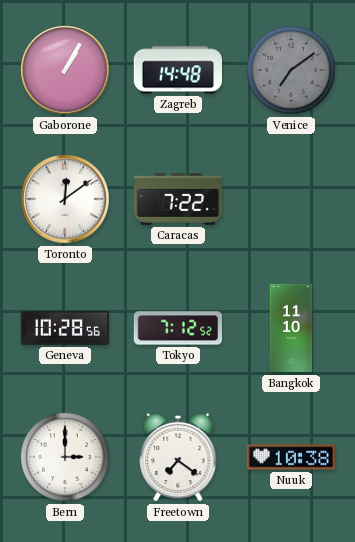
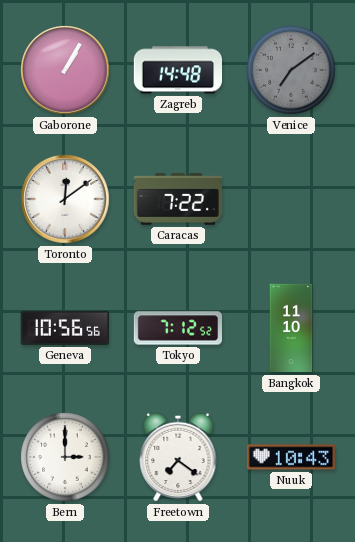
Geneva: 10:28 -> 10:56
Nuuk: 10:38 -> 10:43
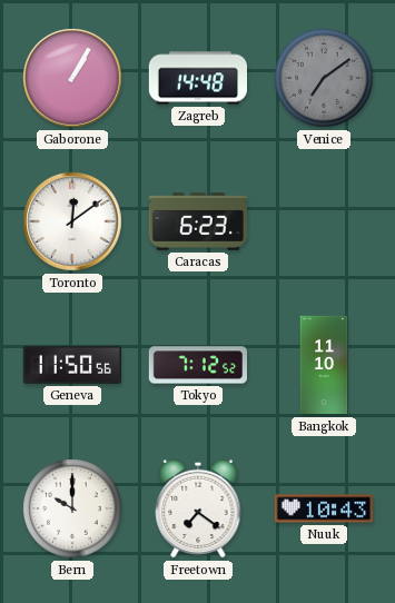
Caracas: 7:22 -> 6:23
Geneva: 10:56 -> 11:50
Bern: 3:00 -> 10:00
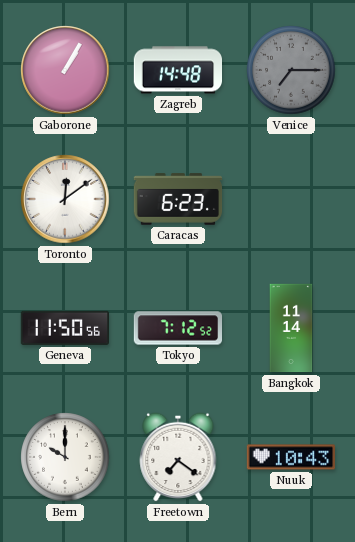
Venice: 7:09 -> 7:15
Bangkok: 11:10 -> 11:14
